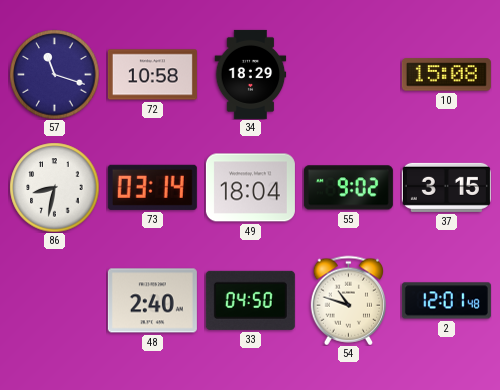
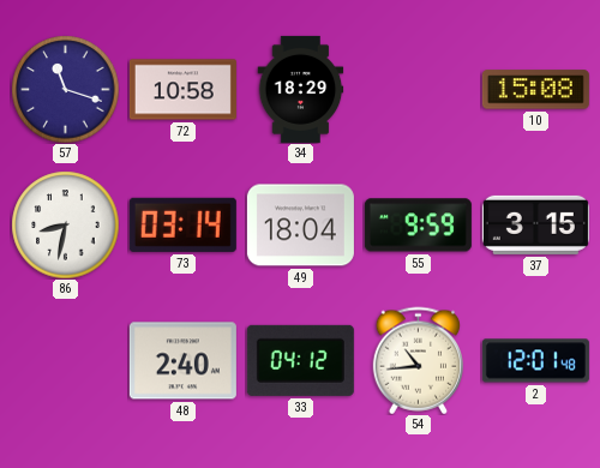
55: 9:02 -> 9:59
33: 04:50 -> 04:12
54: 10:48 -> 10:44
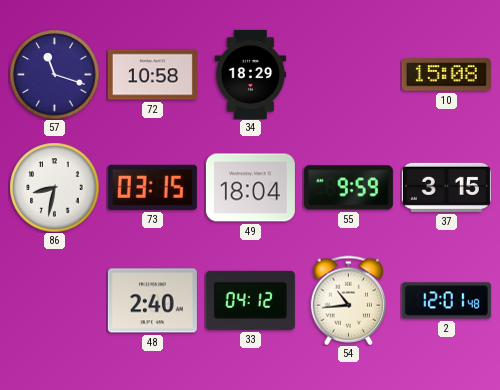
73: 03:14 -> 03:15
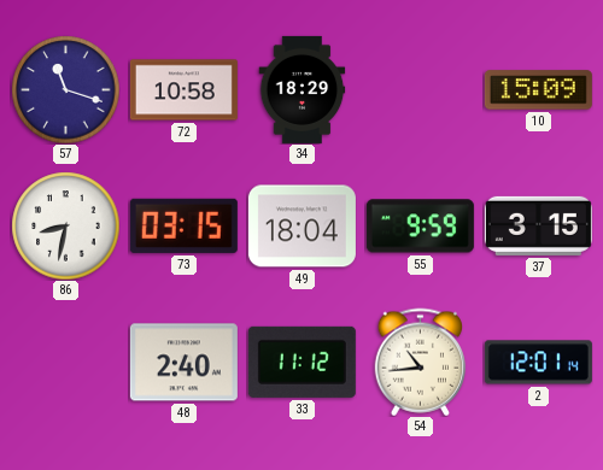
10: 15:08 -> 15:09
33: 04:12 -> 11:12
2: 12:01:48 -> 12:01:14
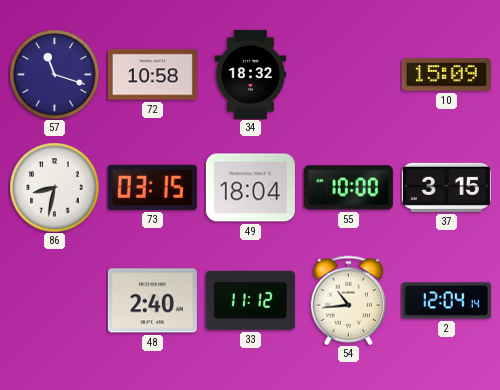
34: 18:29 -> 18:32
55: 9:59 -> 10:00
2: 12:01 -> 12:04
